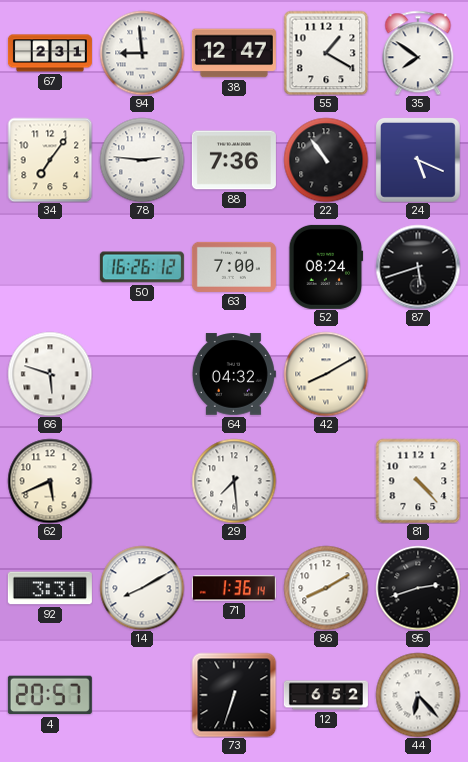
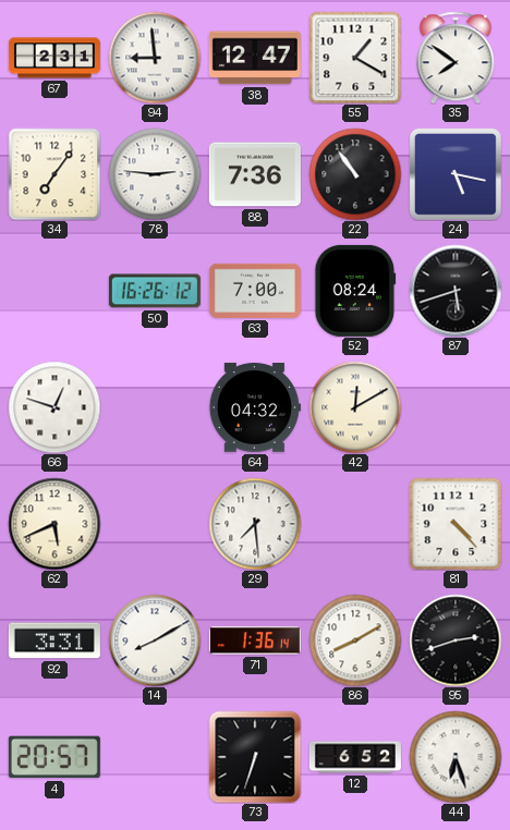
24: 5:19 -> 5:17
66: 5:48 -> 12:48
42: 8:10 -> 12:10
44: 6:23 -> 6:27
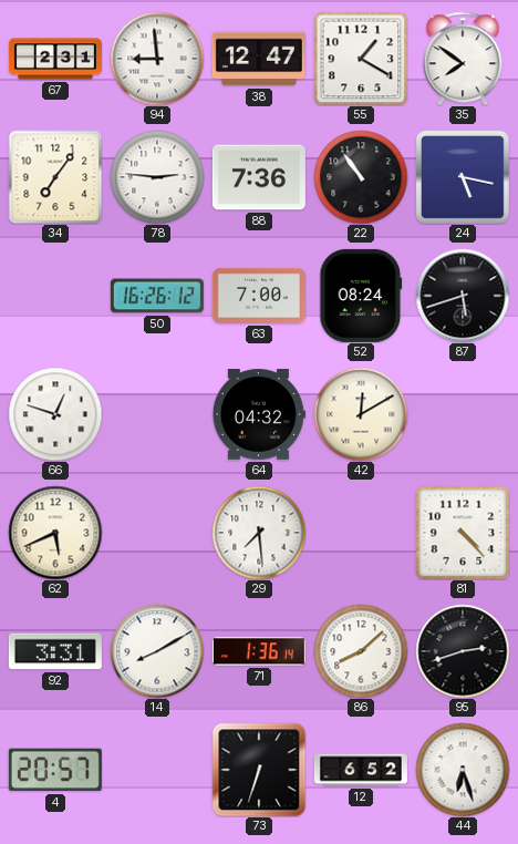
86: 8:10 -> 8:08
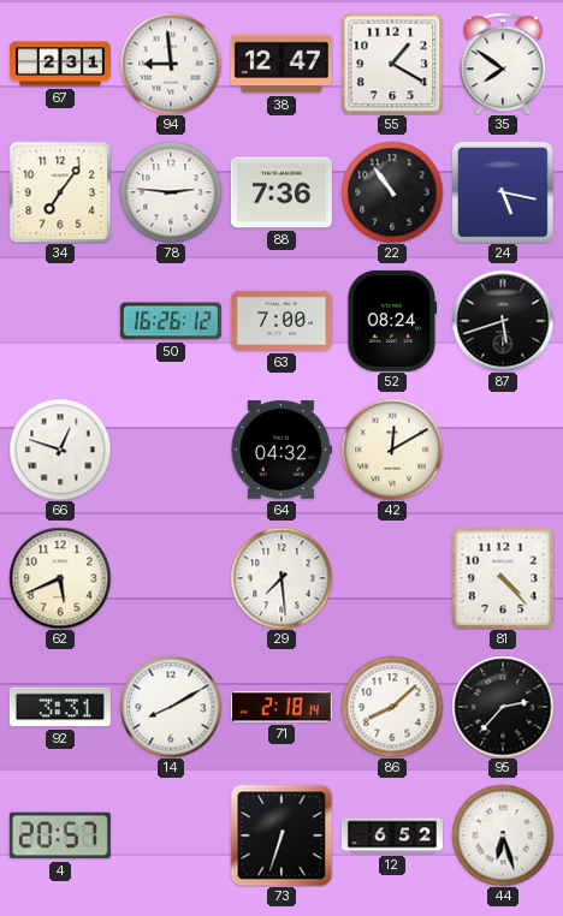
71: 1:36 -> 2:18
95: 2:42 -> 2:37
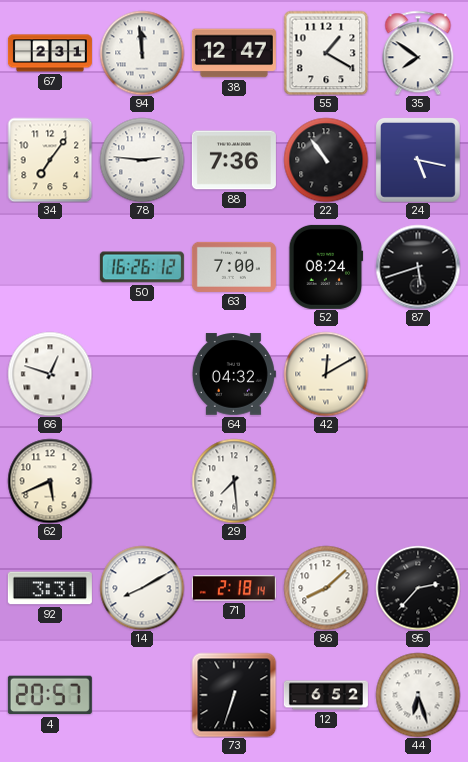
94: 8:59 -> 11:59
81: 4:23 -> none
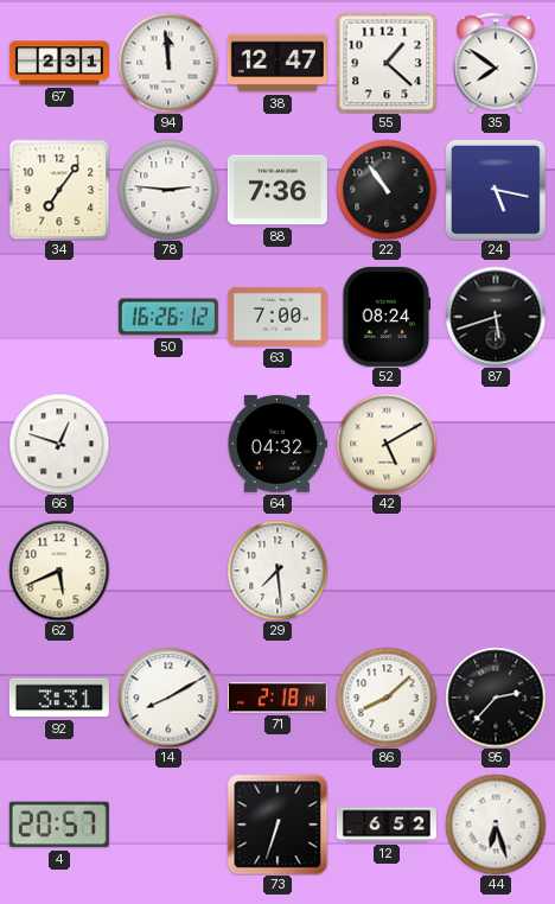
55: 1:20 -> 1:22
42: 12:10 -> 5:10
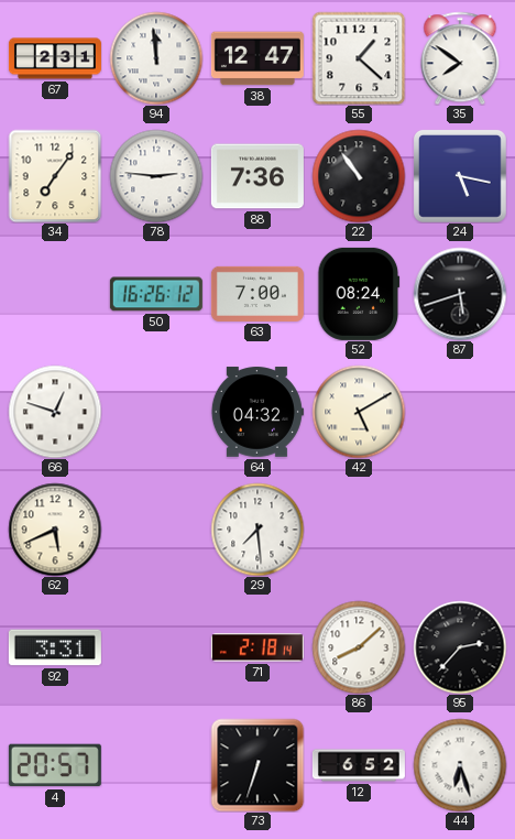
14: 8:10 -> none
